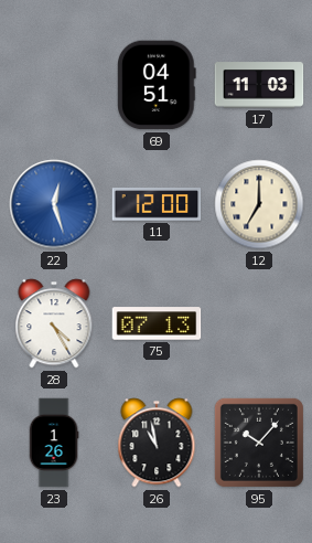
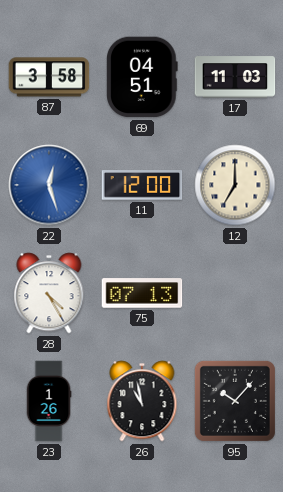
87: none -> 3:58
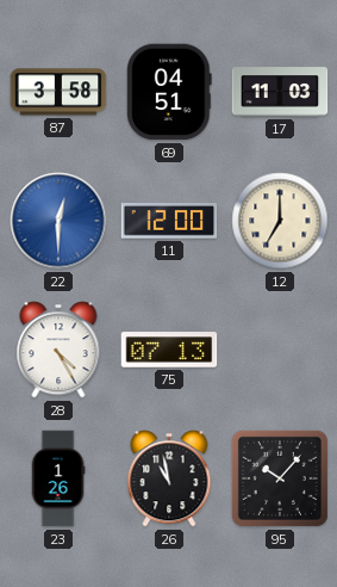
22: 12:27 -> 12:30
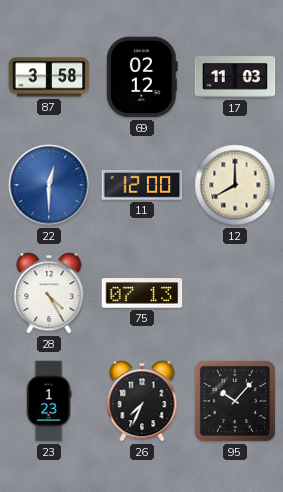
69: 04:51 -> 02:12
12: 7:00 -> 8:00
23: 1:26 -> 1:23
26: 10:58 -> 7:34
